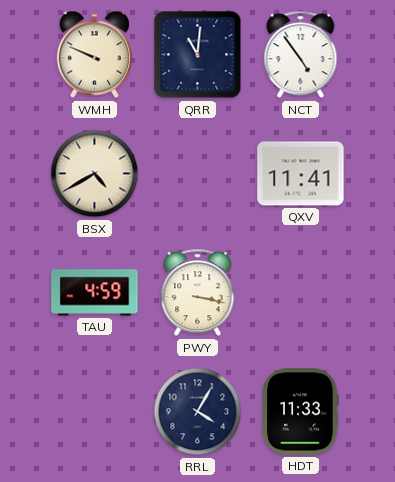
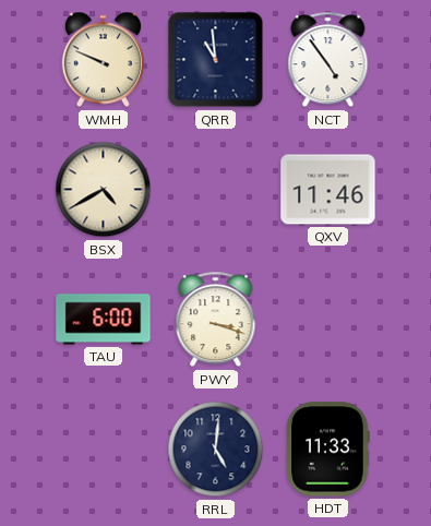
QRR: 11:01 -> 10:59
QXV: 11:41 -> 11:46
TAU: 4:59 -> 6:00
PWY: 3:17 -> 3:18
RRL: 4:05 -> 5:01
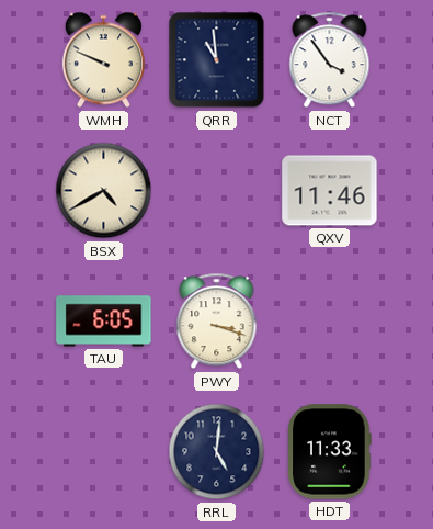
NCT: 4:54 -> 3:54
TAU: 6:00 -> 6:05
